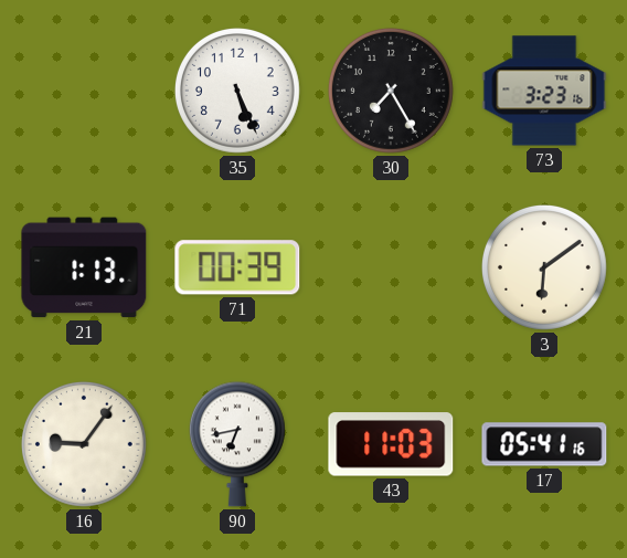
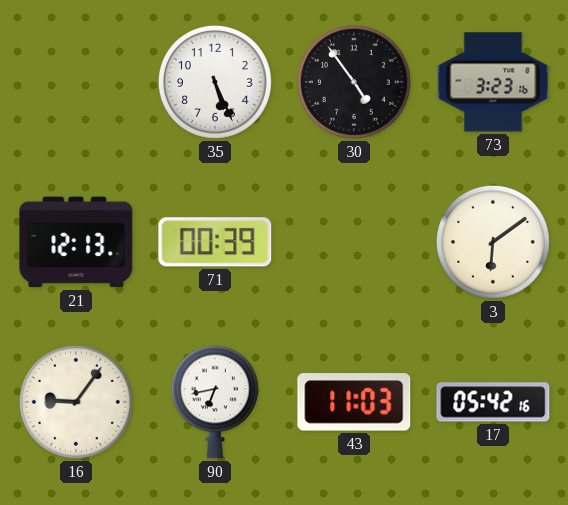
30: 7:25 -> 4:54
21: 1:13 -> 12:13
17: 05:41 -> 05:42
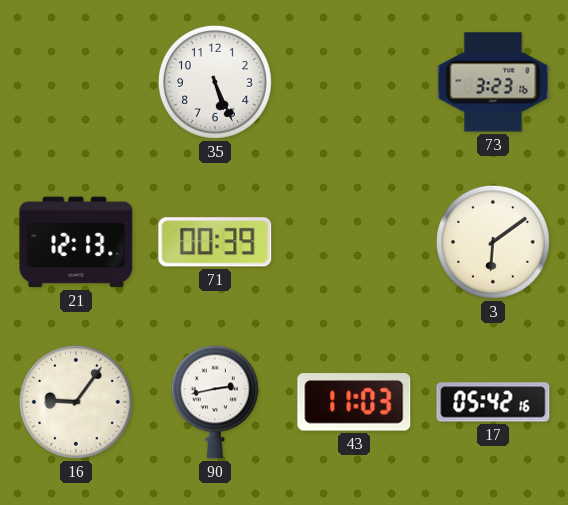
30: 4:54 -> none
90: 6:43 -> 2:43
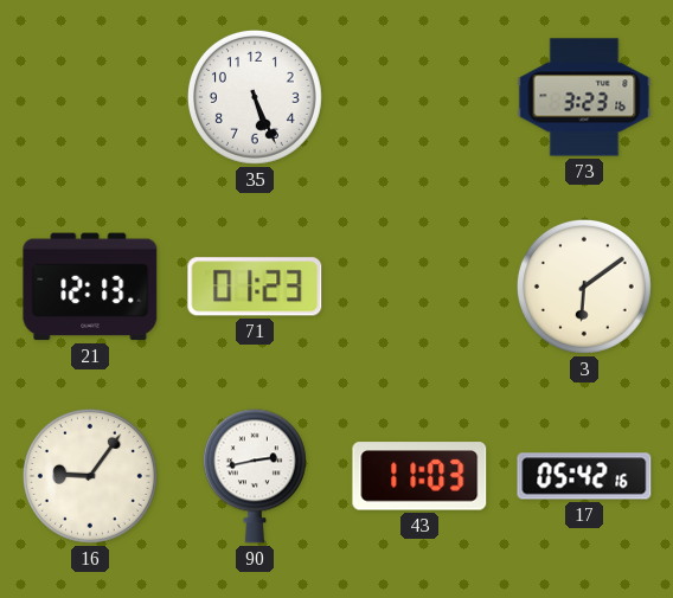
71: 00:39 -> 01:23
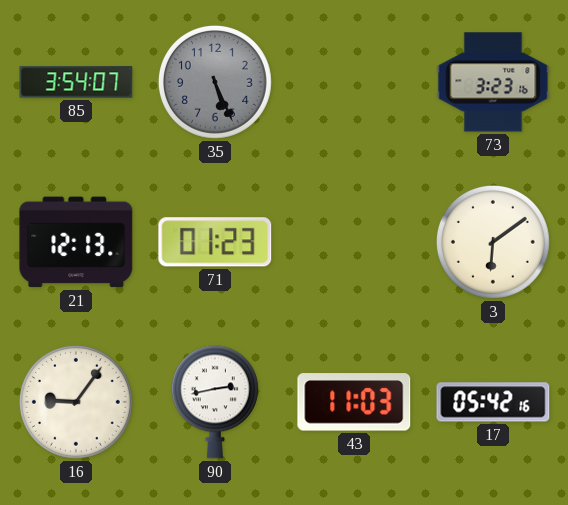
85: none -> 3:54
35 dial: white -> grey
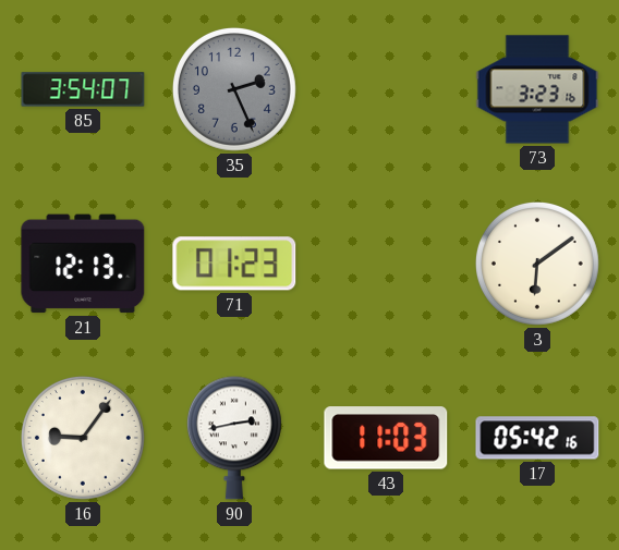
35: 5:26 -> 2:26
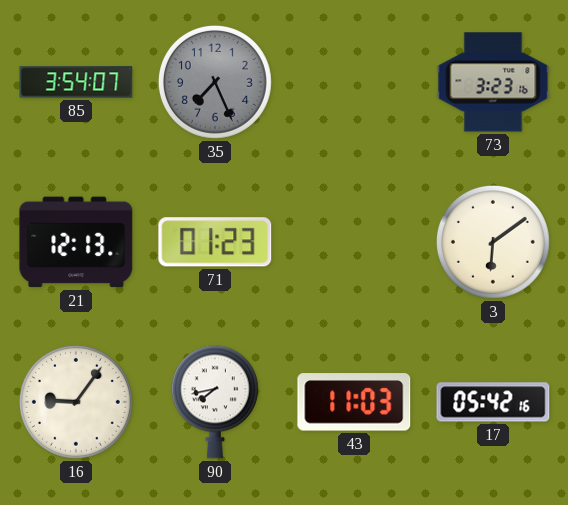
35: 2:26 -> 7:26
90: 2:43 -> 7:43
